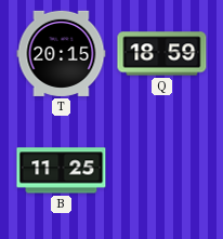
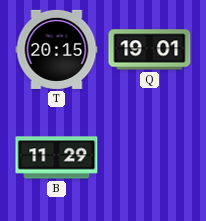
Q: 18:59 -> 19:01
B: 11:25 -> 11:29
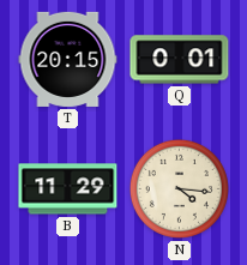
Q: 19:01 -> 0:01
N: none -> 4:16
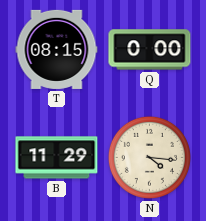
T: 20:15 -> 08:15
Q: 0:01 -> 0:00
